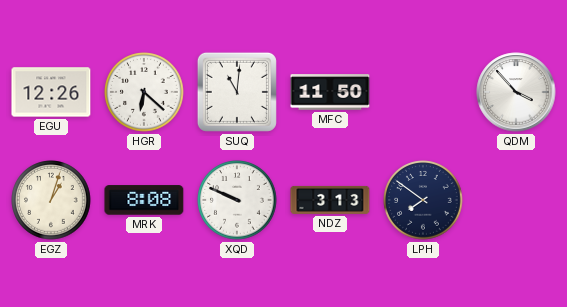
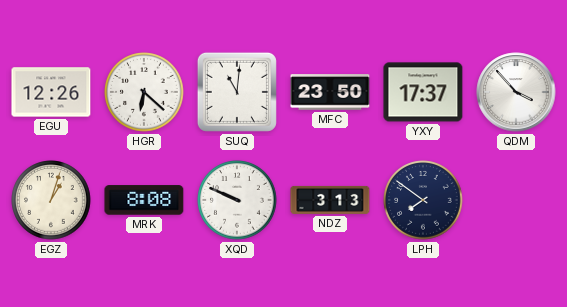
MFC: 11:50 -> 23:50
YXY: none -> 17:37
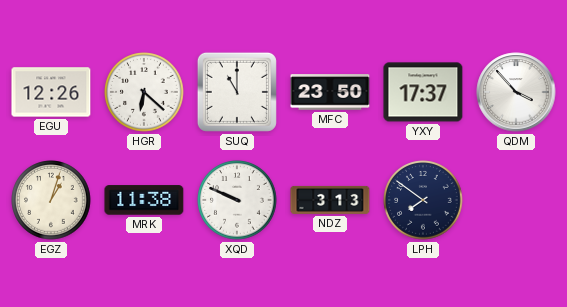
SUQ: 11:01 -> 11:00
MRK: 8:08 -> 11:38
